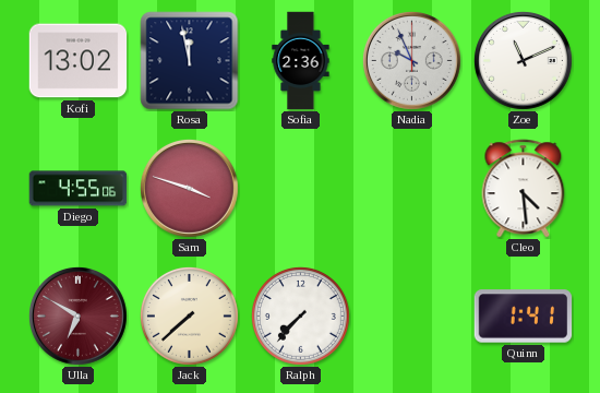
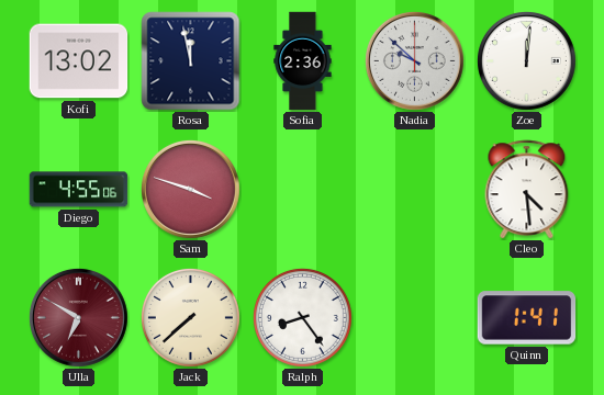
Nadia: 9:56 -> 9:52
Zoe: 11:11 -> 12:01
Ralph: 7:37 -> 8:24
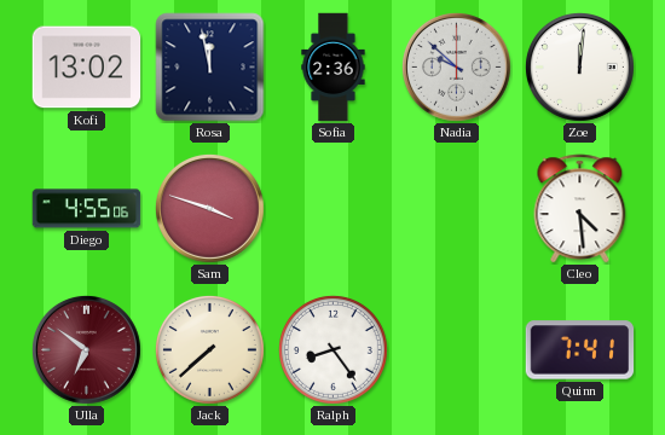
Ulla: 6:50 -> 6:51
Quinn: 1:41 -> 7:41
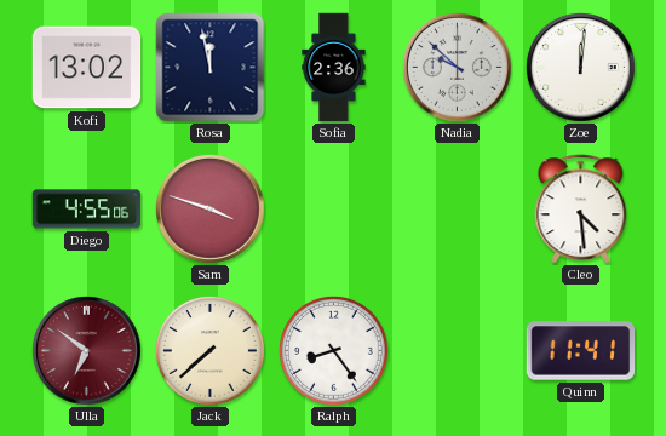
Quinn: 7:41 -> 11:41
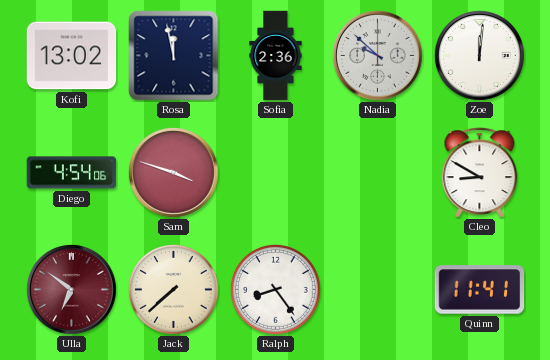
Diego: 4:55 -> 4:54
Cleo: 4:29 -> 8:50
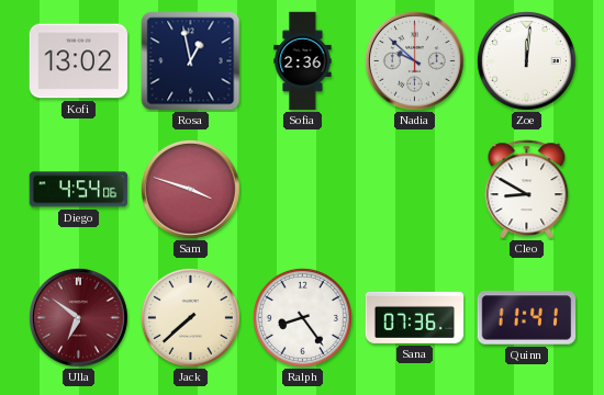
Rosa: 11:58 -> 12:58
Sana: none -> 07:36
